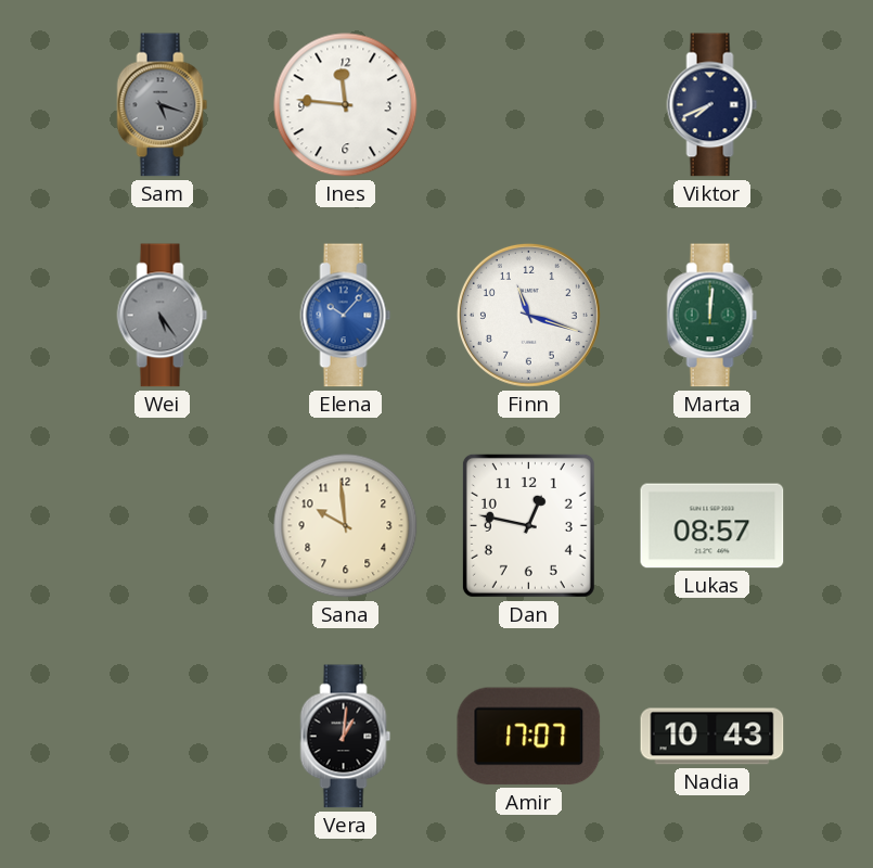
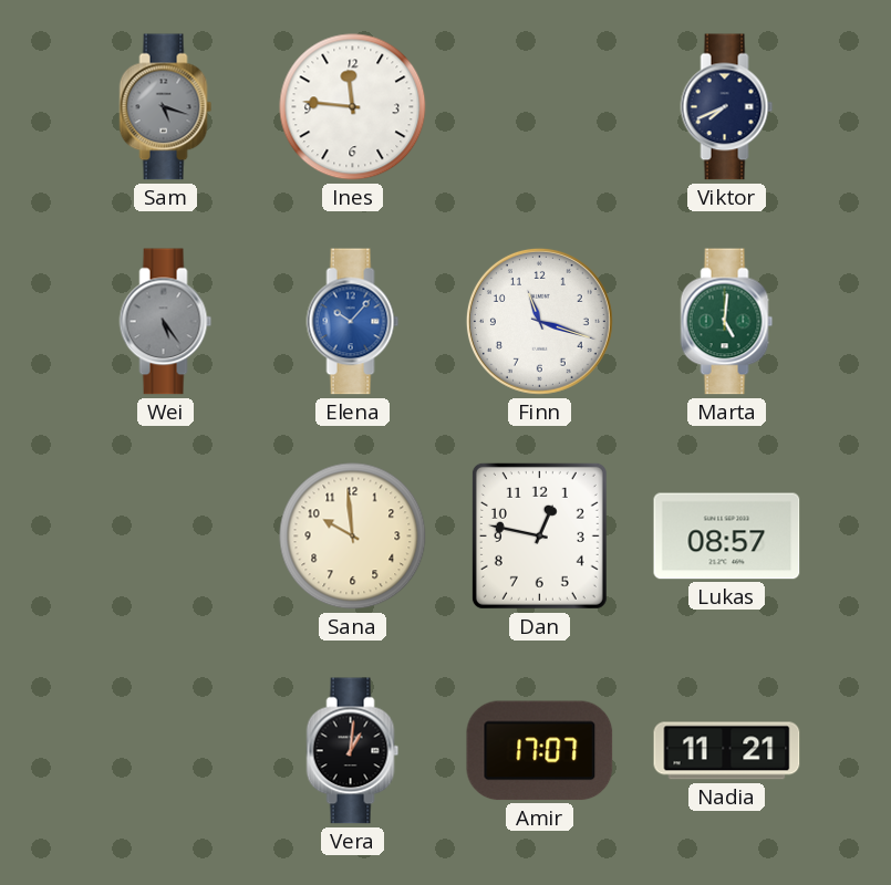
Marta: 12:01 -> 5:01
Nadia: 10:43 -> 11:21
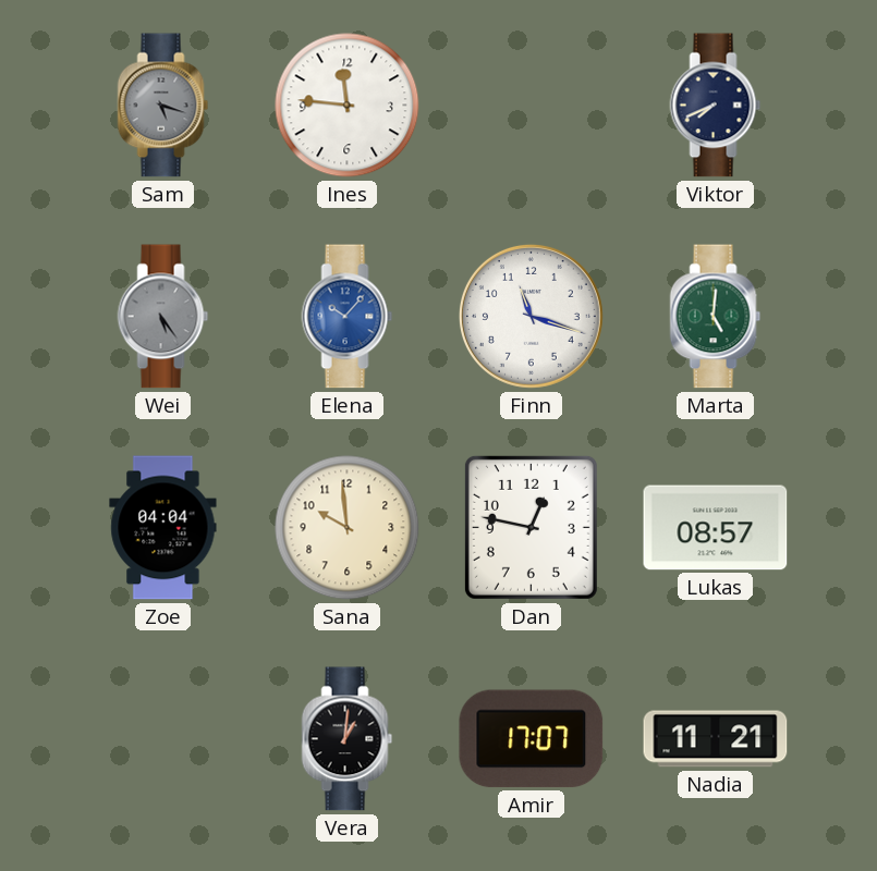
Zoe: none -> 04:04
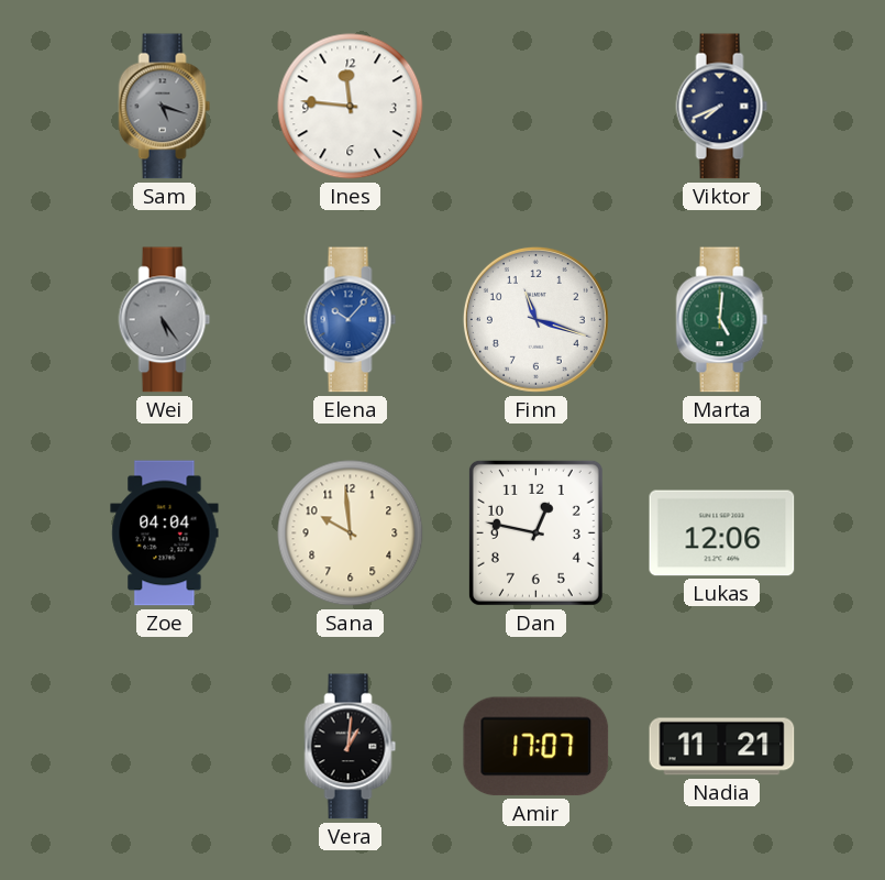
Lukas: 08:57 -> 12:06
